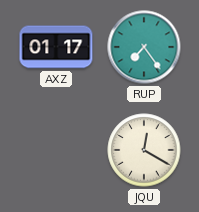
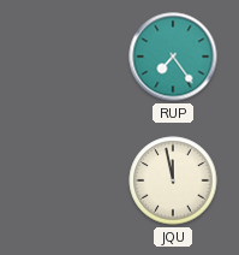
AXZ: 01:17 -> none
JQU: 12:20 -> 11:58
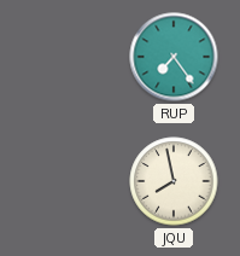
JQU: 11:58 -> 7:58
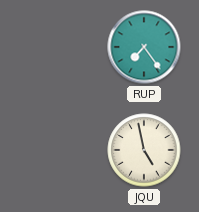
JQU: 7:58 -> 4:58
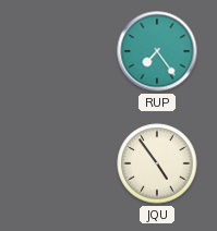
JQU: 4:58 -> 4:54
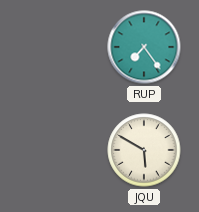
JQU: 4:54 -> 5:50
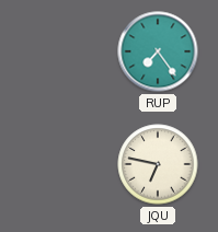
JQU: 5:50 -> 6:47
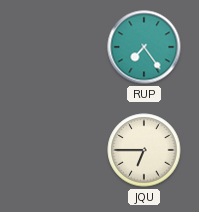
JQU: 6:47 -> 6:45
